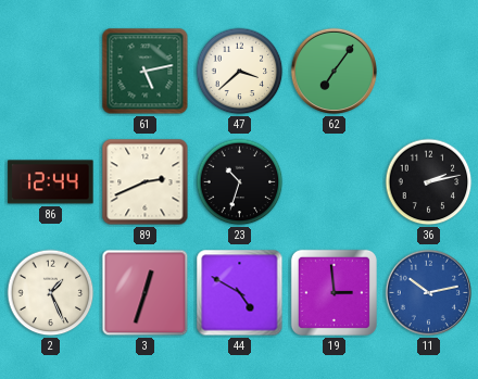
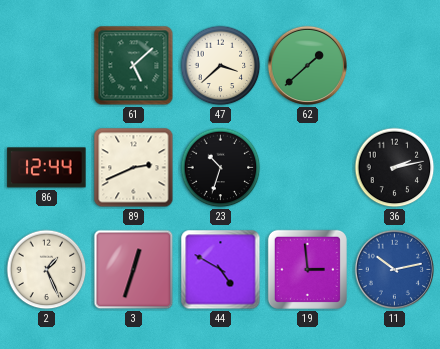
61: 5:13 -> 5:08
62: 7:06 -> 1:38
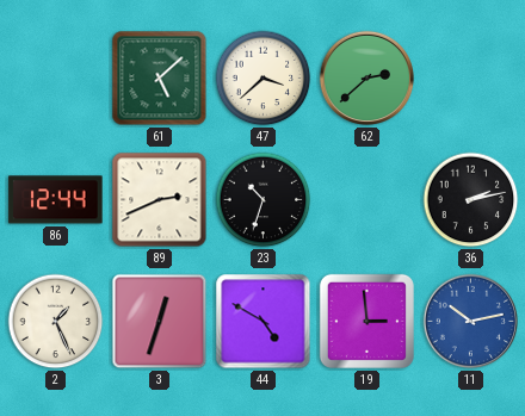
62: 1:38 -> 2:38
